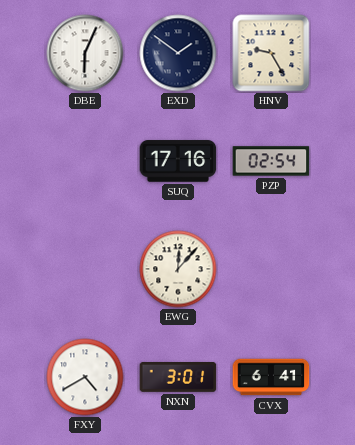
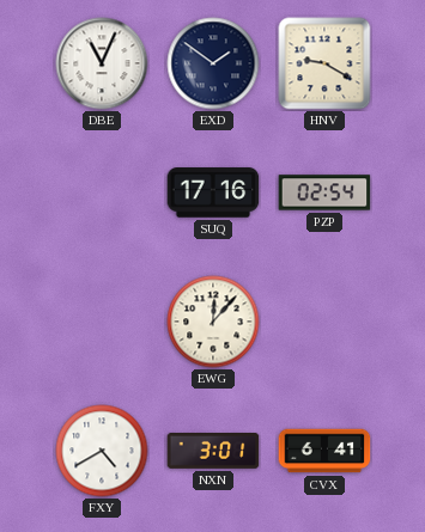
DBE: 6:04 -> 11:04
HNV: 9:25 -> 9:20
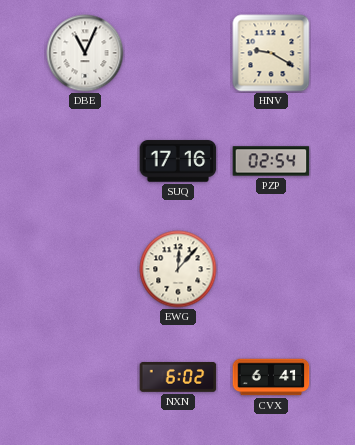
EXD: 1:51 -> none
FXY: 4:40 -> none
NXN: 3:01 -> 6:02
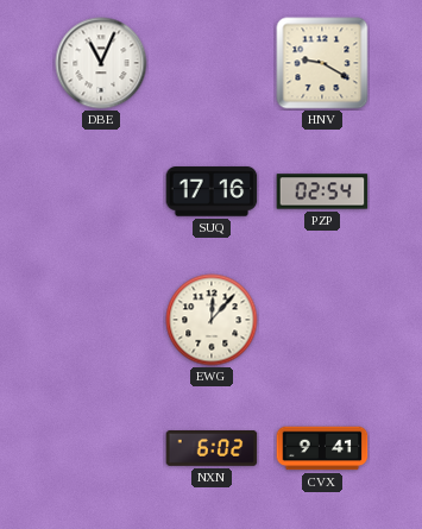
CVX: 6:41 -> 9:41
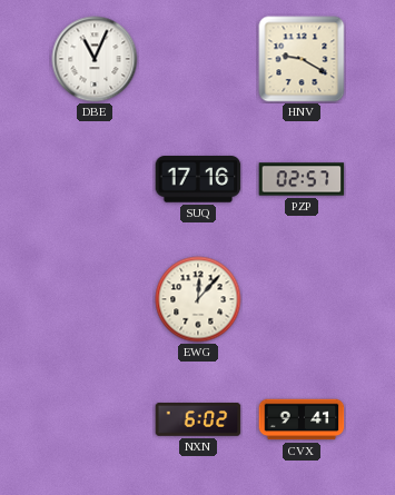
PZP: 02:54 -> 02:57
